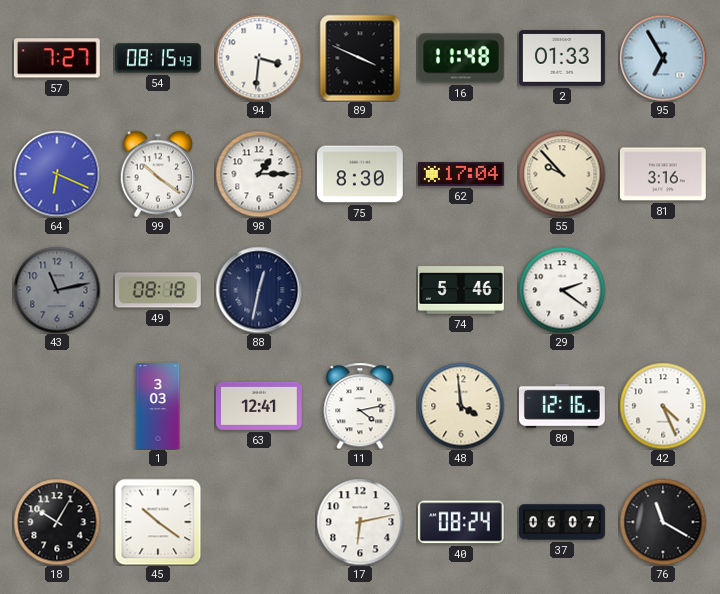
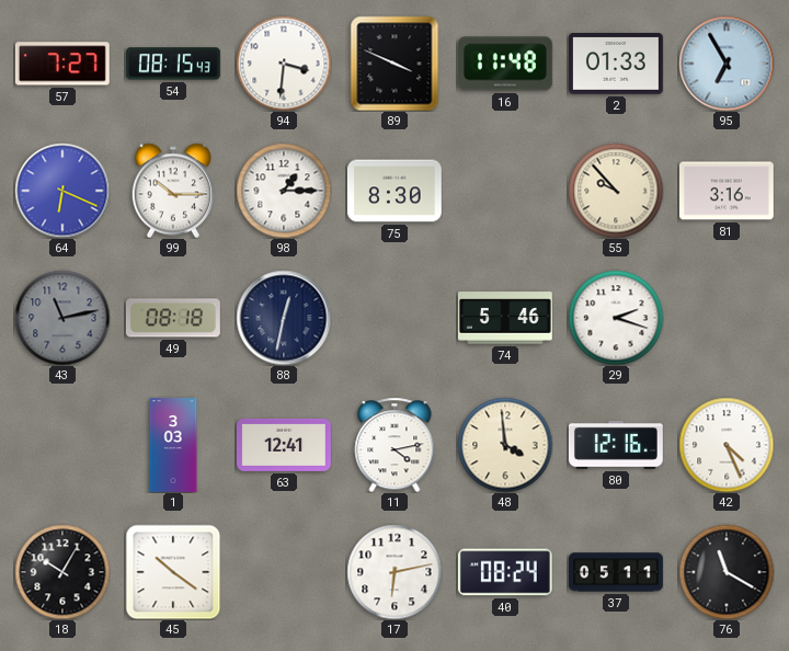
99: 10:21 -> 10:15
62: 17:04 -> none
29: 2:21 -> 2:18
37: 06:07 -> 05:11
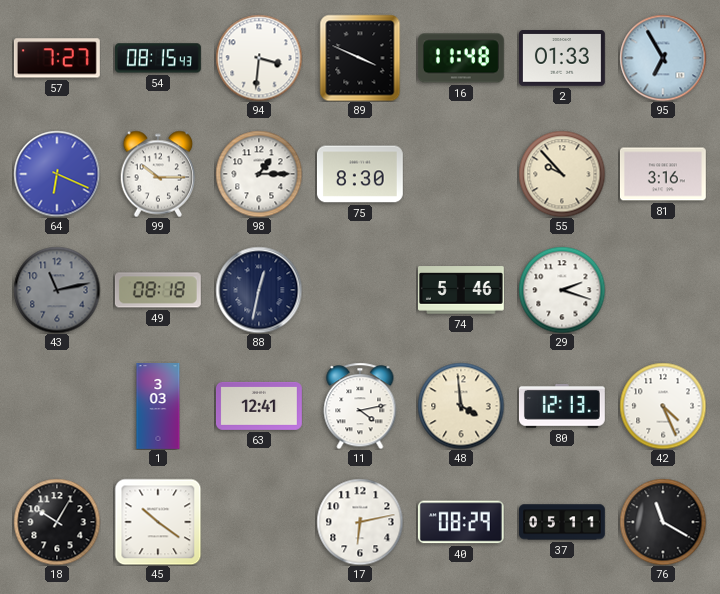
80: 12:16 -> 12:13
40: 08:24 -> 08:29
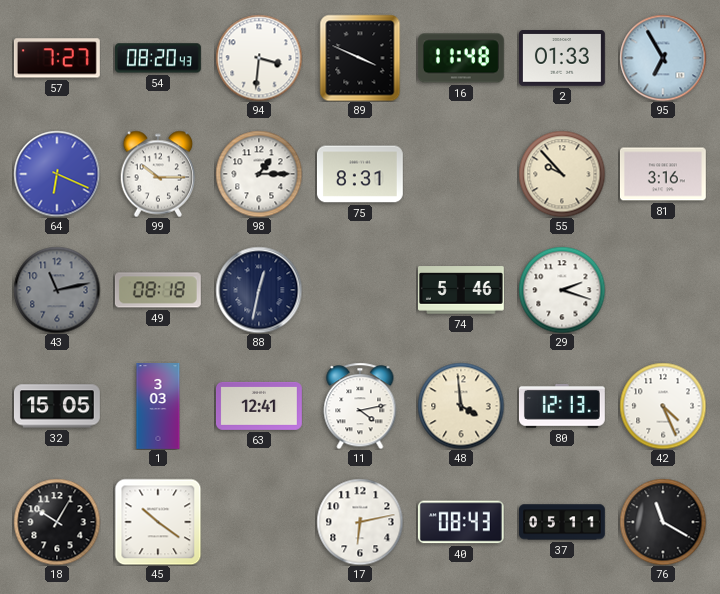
54: 08:15 -> 08:20
75: 8:30 -> 8:31
32: none -> 15:05
40: 08:29 -> 08:43
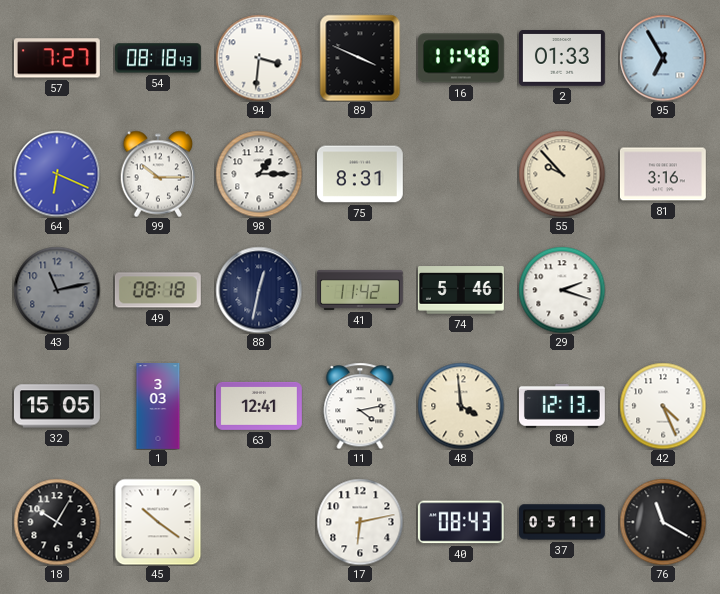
54: 08:20 -> 08:18
41: none -> 11:42
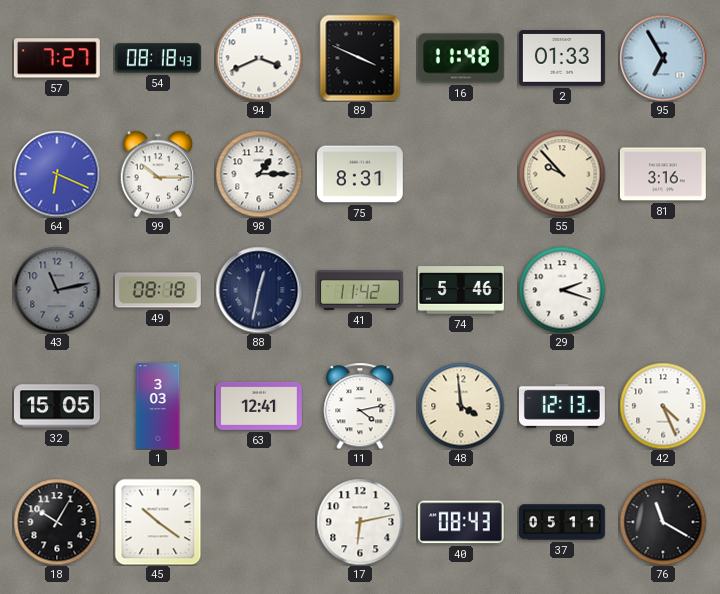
94: 3:31 -> 3:41
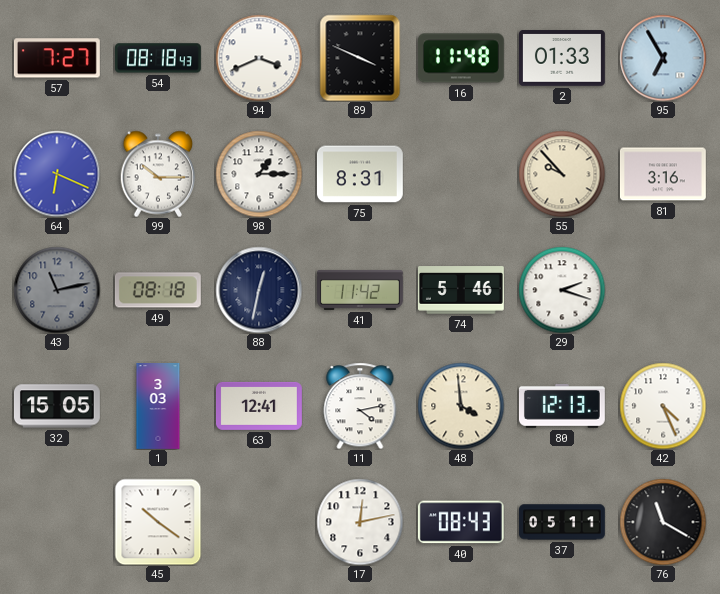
18: 10:05 -> none
17: 6:13 -> 12:13
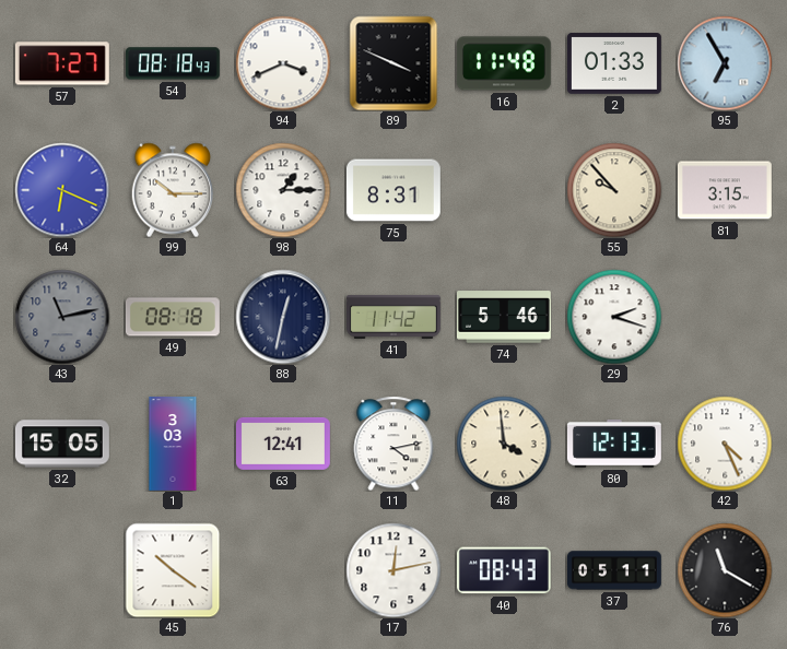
81: 3:16 -> 3:15
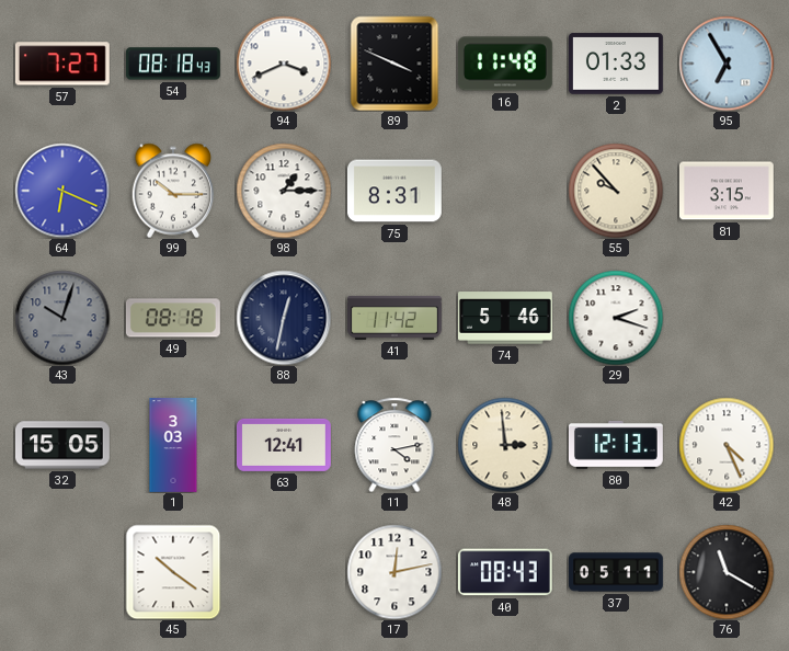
43: 11:13 -> 10:03
48: 3:59 -> 2:59
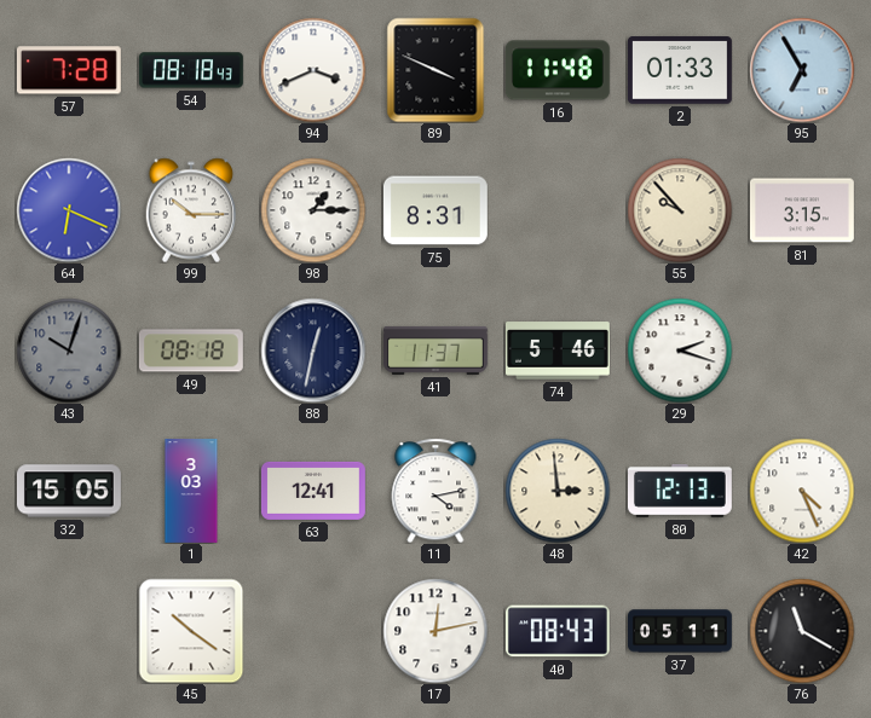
57: 7:27 -> 7:28
41: 11:42 -> 11:37
